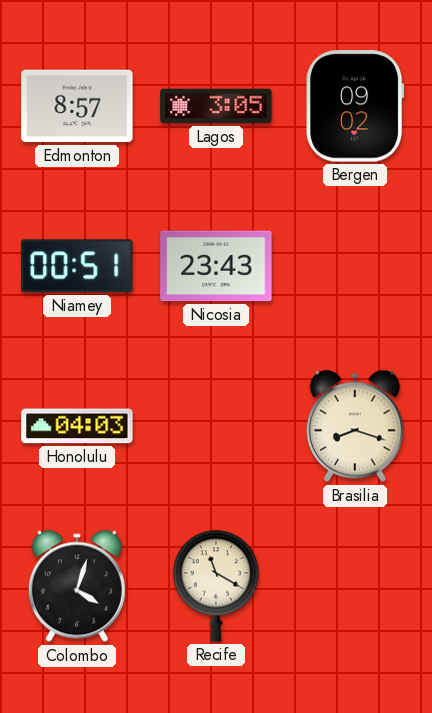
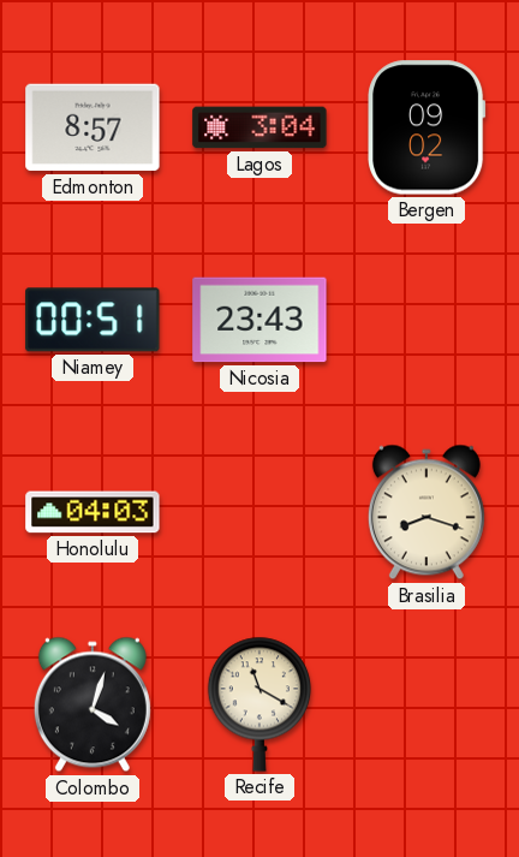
Lagos: 3:05 -> 3:04
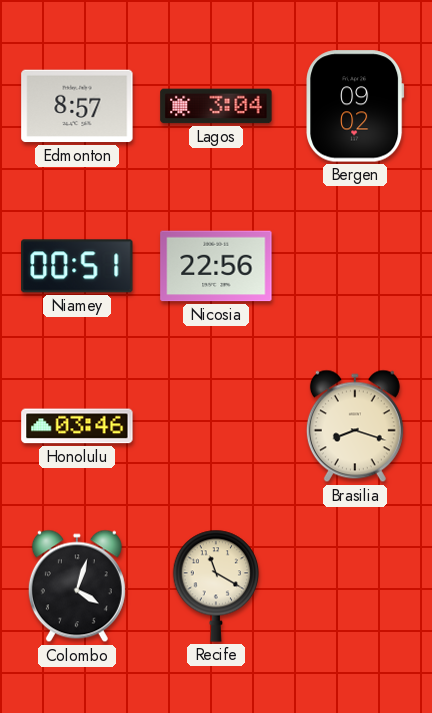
Nicosia: 23:43 -> 22:56
Honolulu: 04:03 -> 03:46
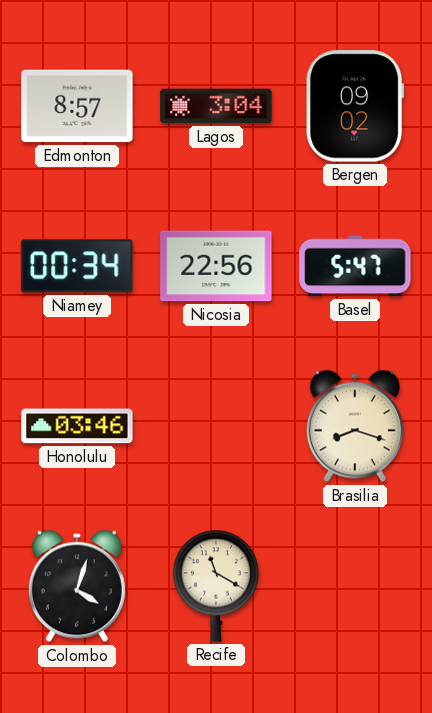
Niamey: 00:51 -> 00:34
Basel: none -> 5:47
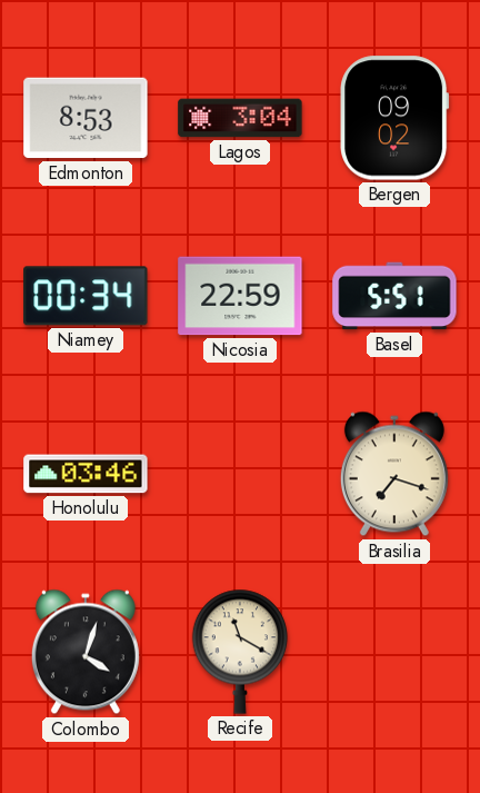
Edmonton: 8:57 -> 8:53
Nicosia: 22:56 -> 22:59
Basel: 5:47 -> 5:51
Brasilia: 8:18 -> 7:18
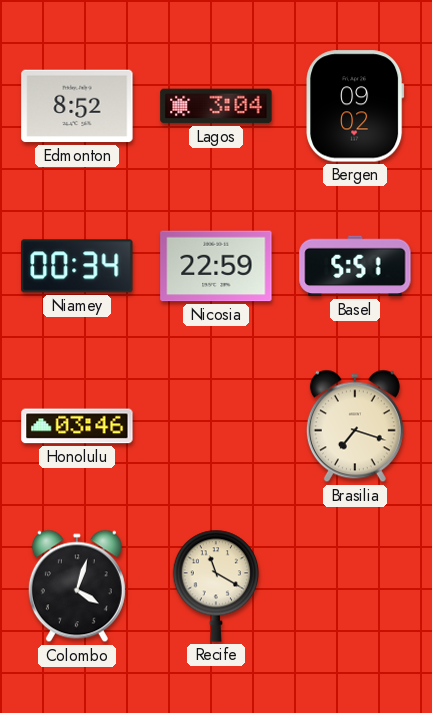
Edmonton: 8:53 -> 8:52
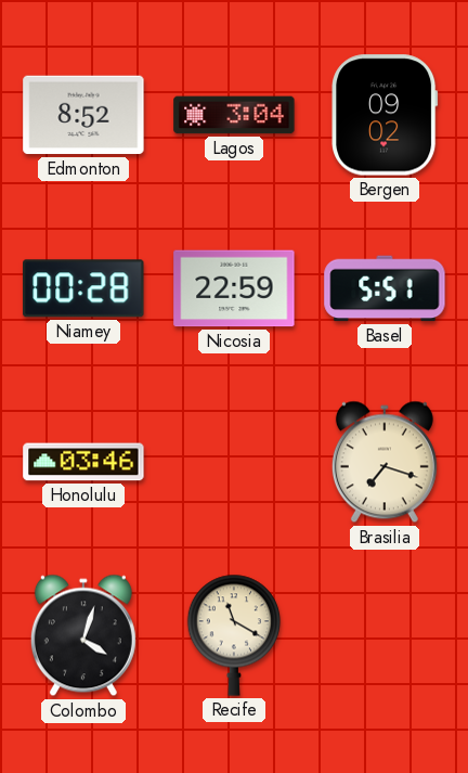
Niamey: 00:34 -> 00:28
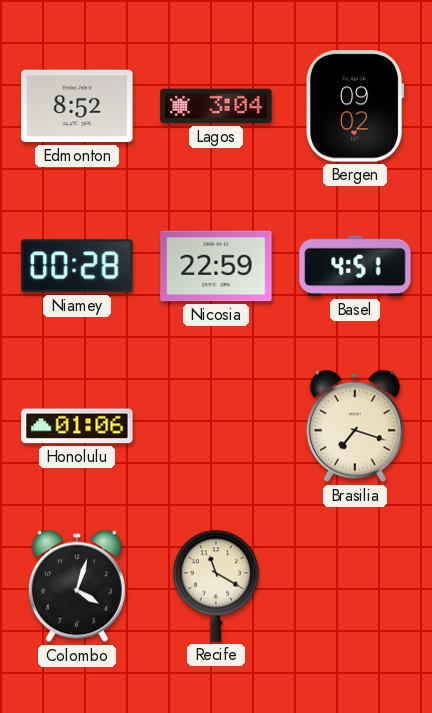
Basel: 5:51 -> 4:51
Honolulu: 03:46 -> 01:06
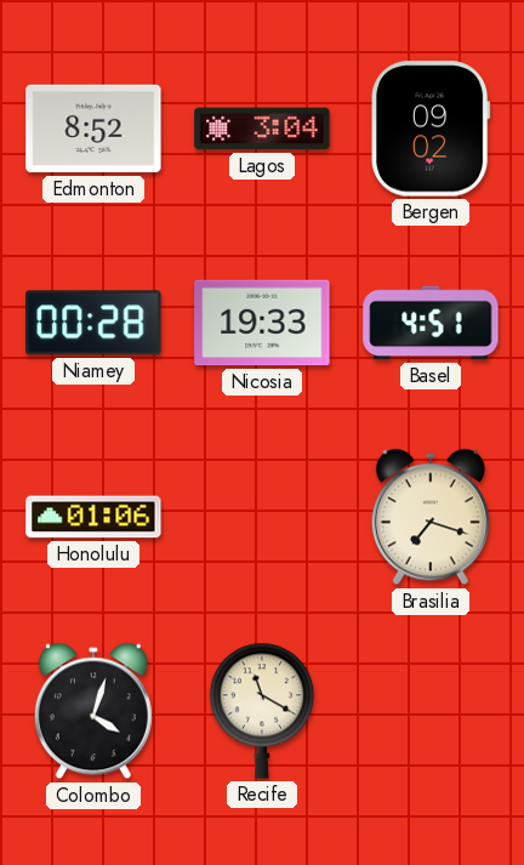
Nicosia: 22:59 -> 19:33
